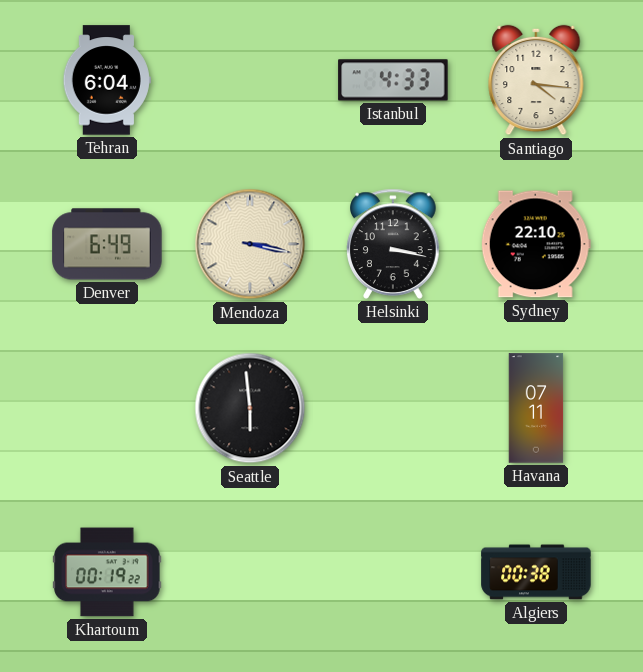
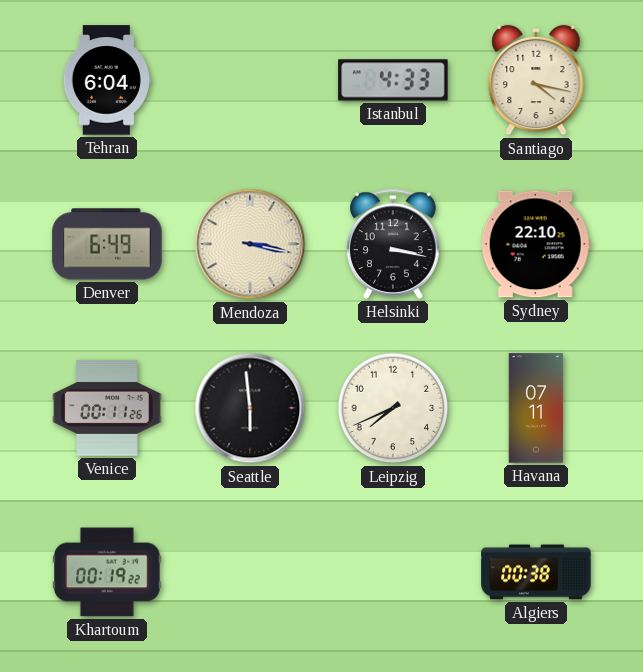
Santiago: 4:16 -> 4:17
Venice: none -> 00:11
Leipzig: none -> 7:41
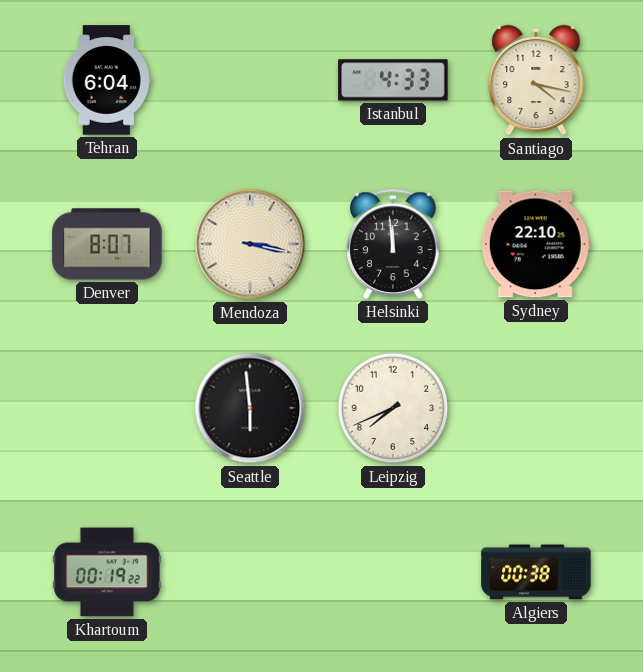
Denver: 6:49 -> 8:07
Helsinki: 3:17 -> 11:59
Venice: 00:11 -> none
Havana: 07:11 -> none
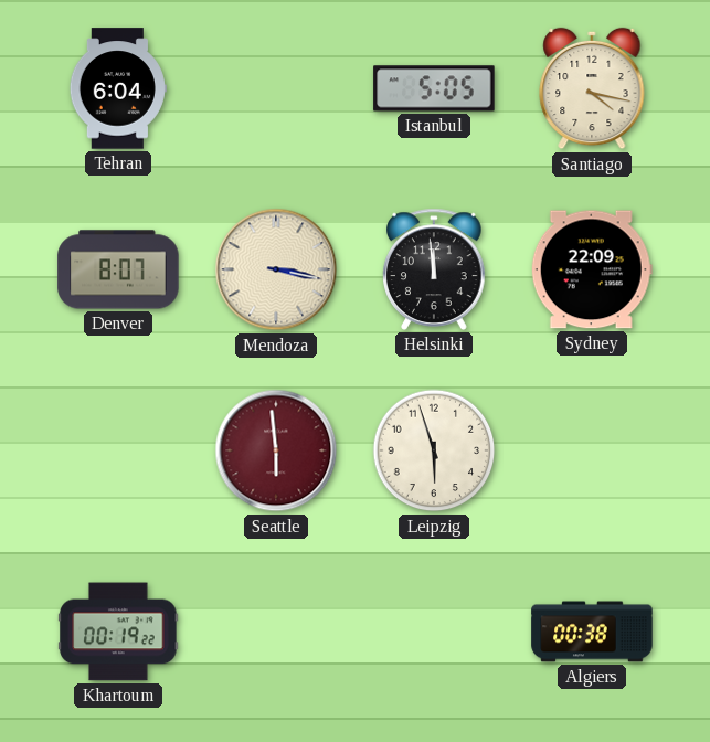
Istanbul: 4:33 -> 5:05
Sydney: 22:10 -> 22:09
Seattle dial: black -> burgundy
Leipzig: 7:41 -> 5:57
